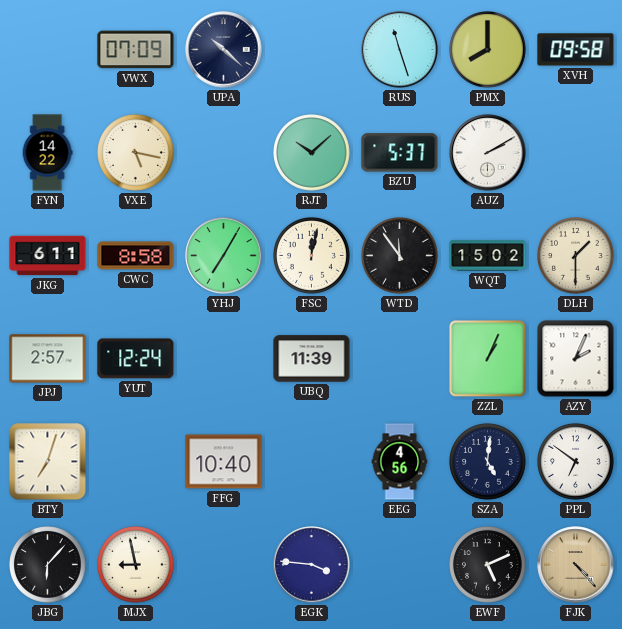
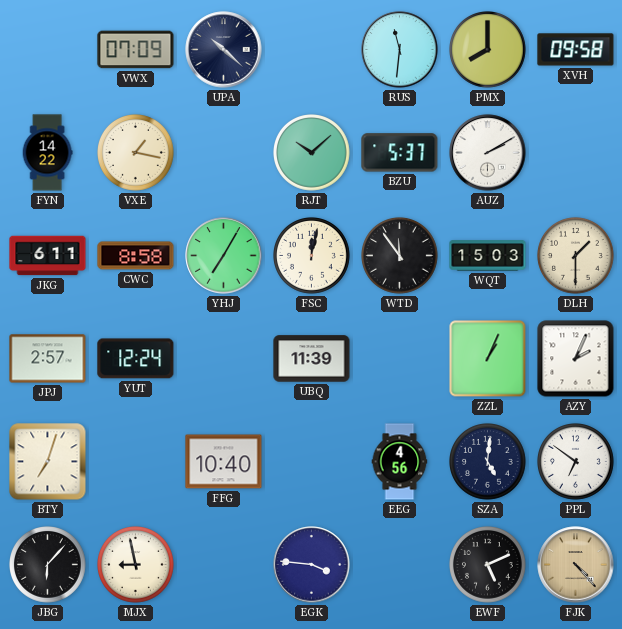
RUS: 11:27 -> 11:31
VXE: 5:17 -> 1:17
WQT: 15:02 -> 15:03
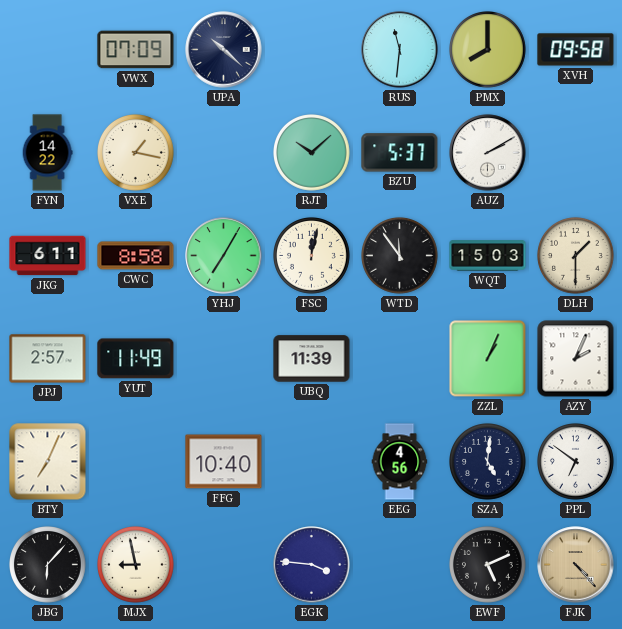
YUT: 12:24 -> 11:49
BTY: 7:03 -> 7:04
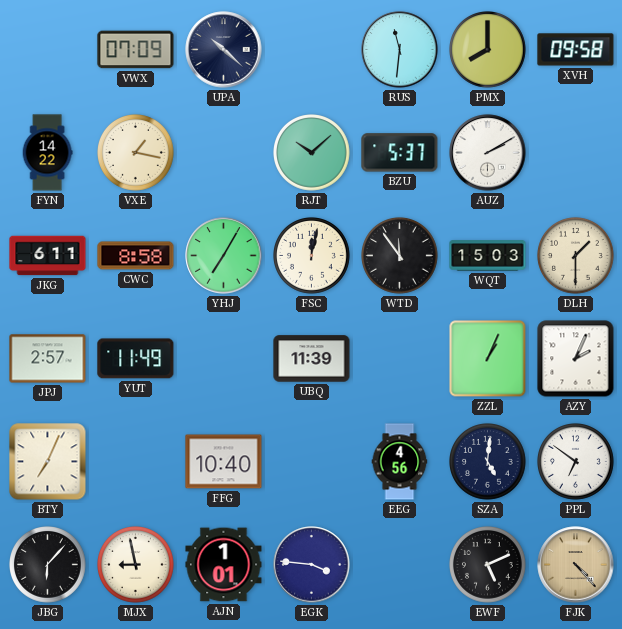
AJN: none -> 1:01
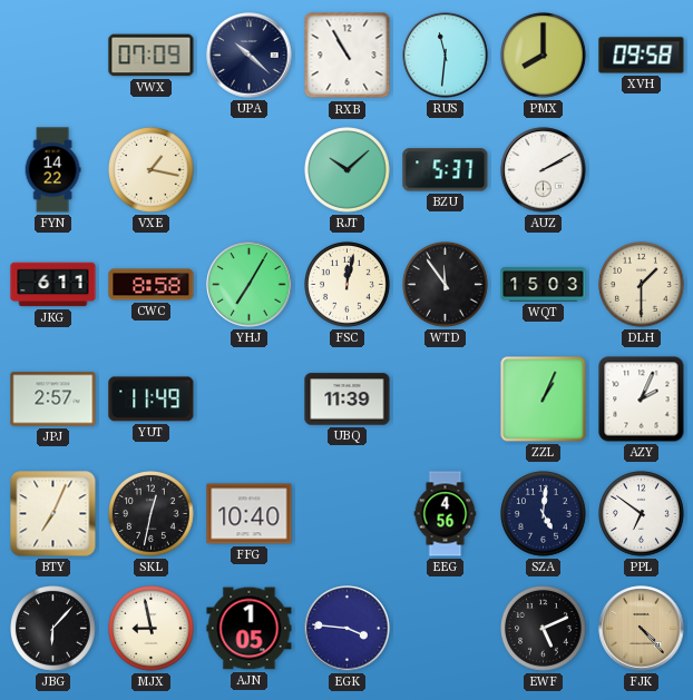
RXB: none -> 10:55
SKL: none -> 12:32
AJN: 1:01 -> 1:05
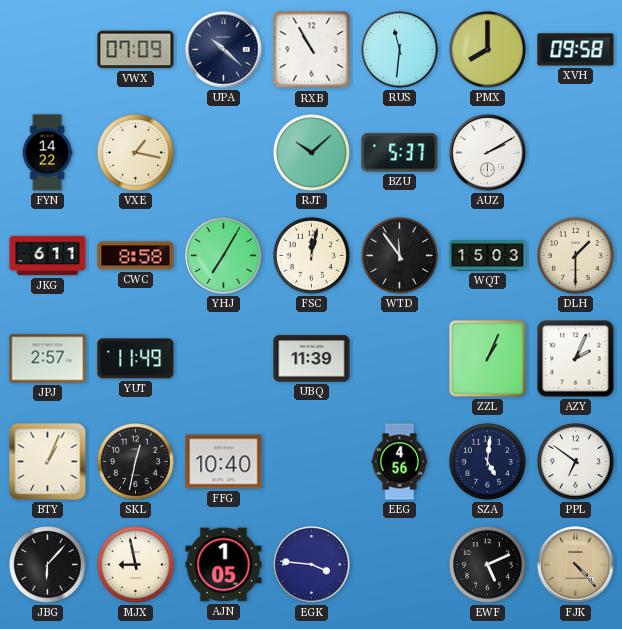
BTY: 7:04 -> 1:04
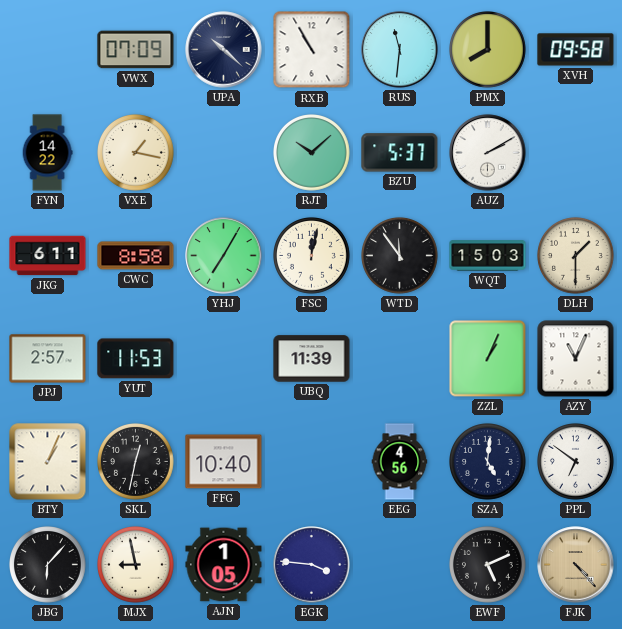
YUT: 11:49 -> 11:53
AZY: 2:04 -> 11:04
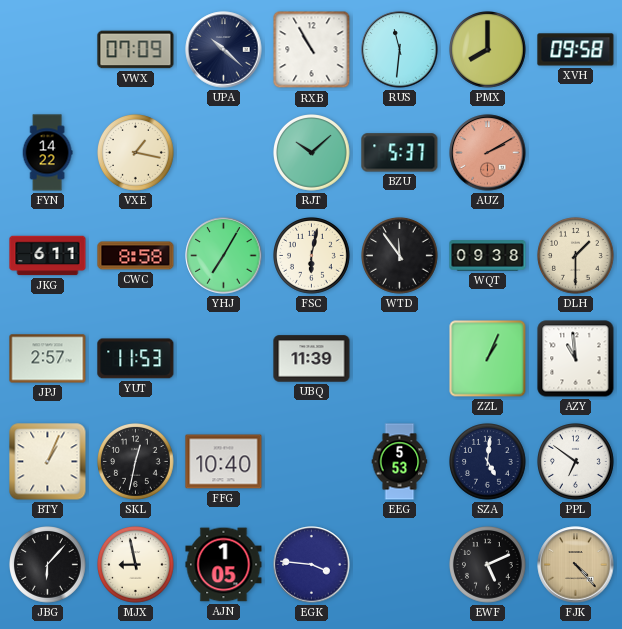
AUZ dial: white -> salmon
FSC: 12:02 -> 6:02
WQT: 15:03 -> 09:38
AZY: 11:04 -> 10:59
EEG: 4:56 -> 5:53
